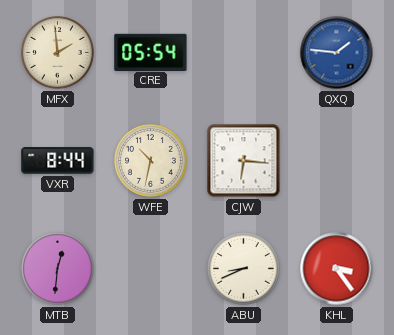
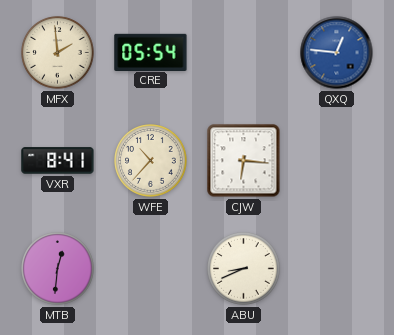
QXQ: 1:46 -> 12:46
VXR: 8:44 -> 8:41
WFE: 10:32 -> 10:37
KHL: 3:24 -> none
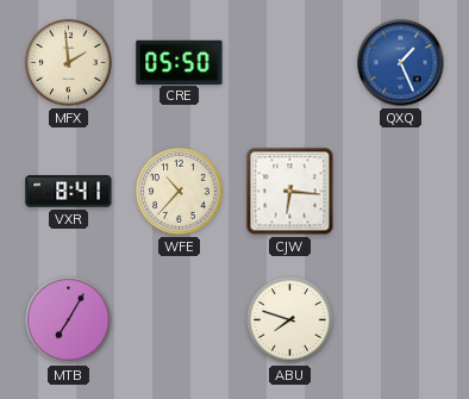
CRE: 05:54 -> 05:50
QXQ: 12:46 -> 1:26
MTB: 12:31 -> 7:05
ABU: 8:41 -> 7:48
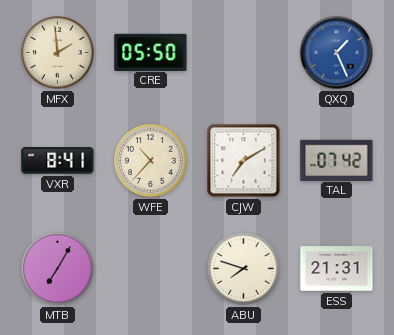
CJW: 6:16 -> 7:10
TAL: none -> 07:42
ESS: none -> 21:31
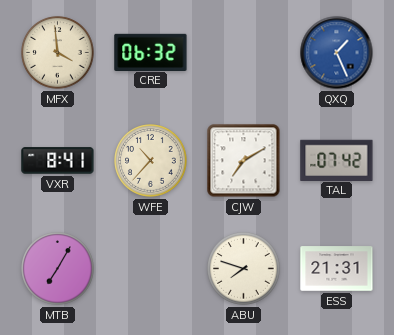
MFX: 1:59 -> 3:59
CRE: 05:50 -> 06:32
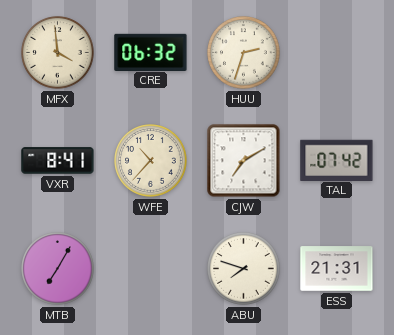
HUU: none -> 2:33
QXQ: 1:26 -> none
